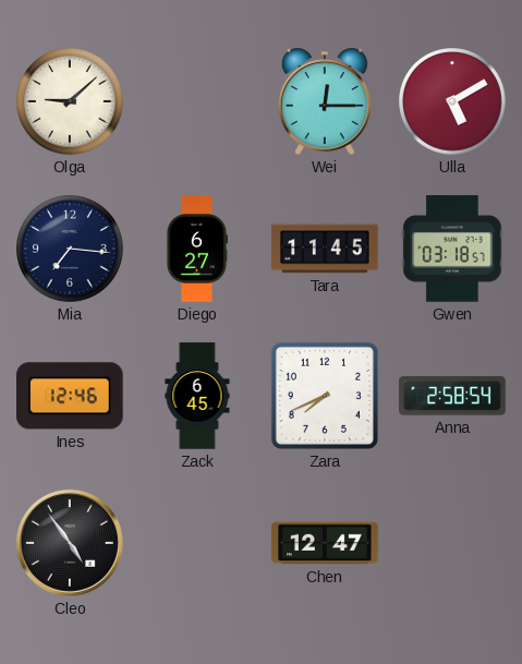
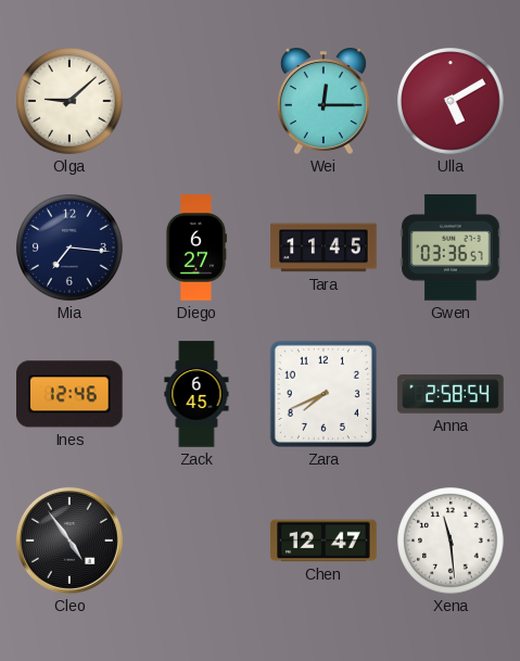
Gwen: 03:18 -> 03:36
Xena: none -> 11:29
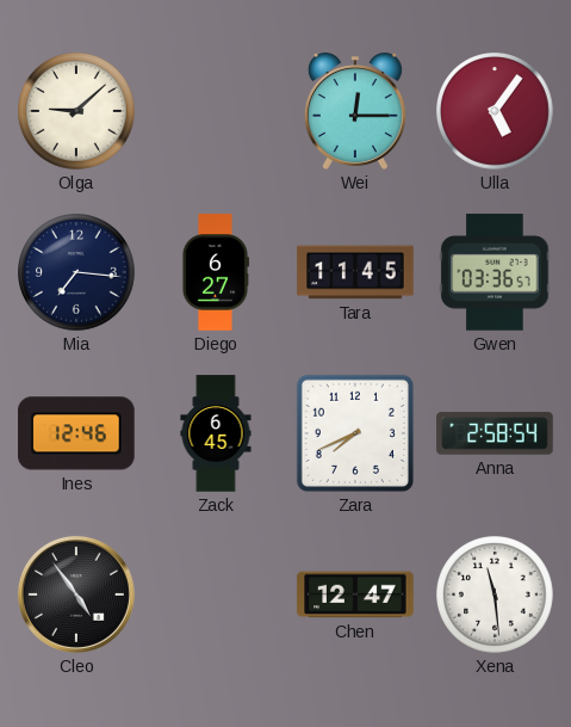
Ulla: 5:10 -> 5:06
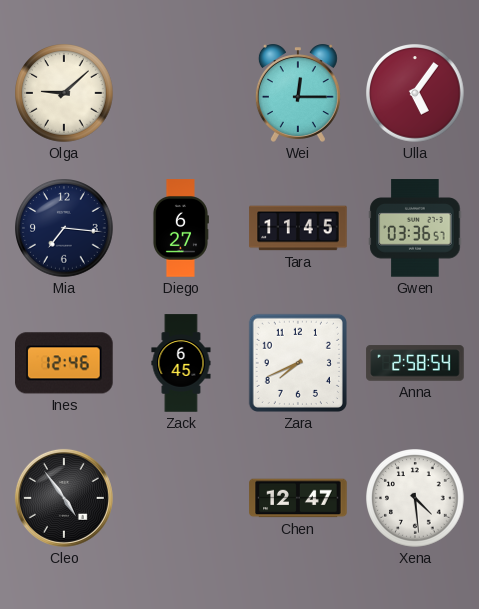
Xena: 11:29 -> 4:29
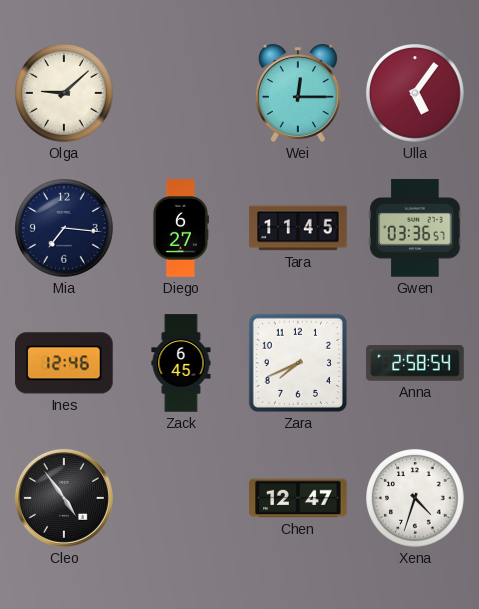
Xena: 4:29 -> 4:33
